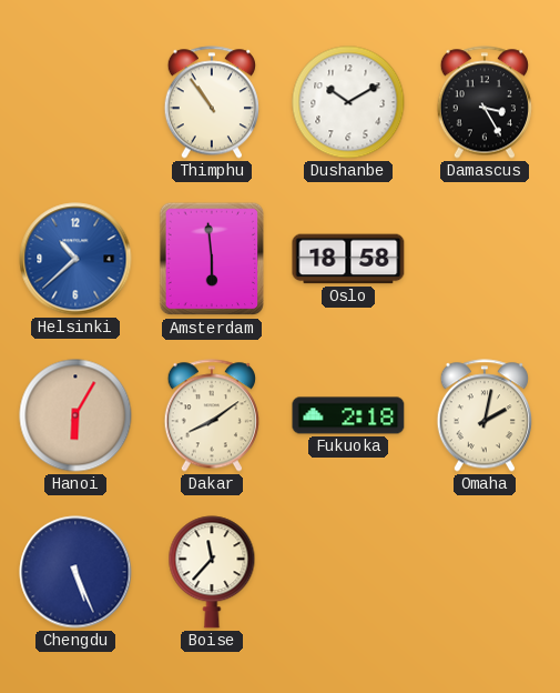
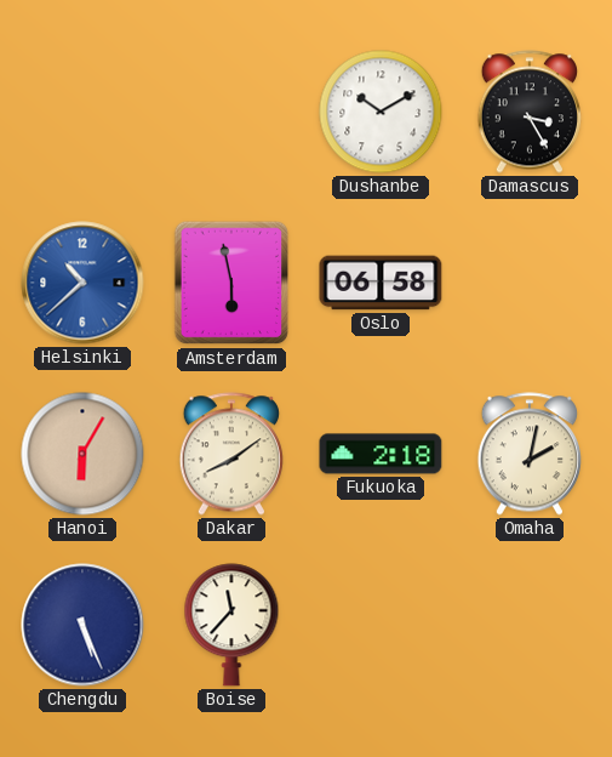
Thimphu: 10:54 -> none
Amsterdam: 5:59 -> 5:58
Oslo: 18:58 -> 06:58
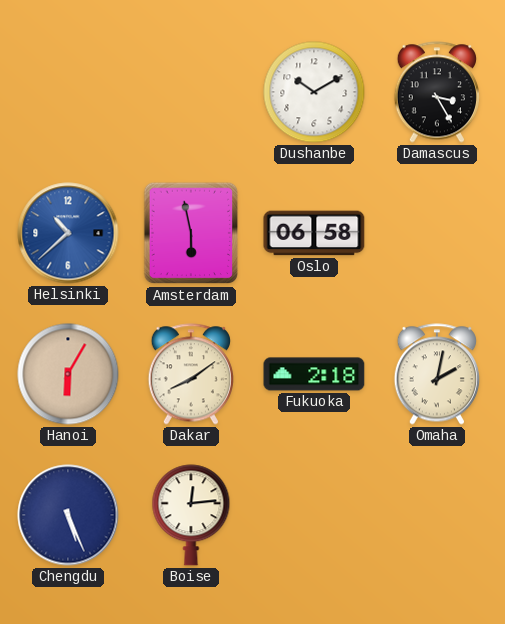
Boise: 11:37 -> 12:14
